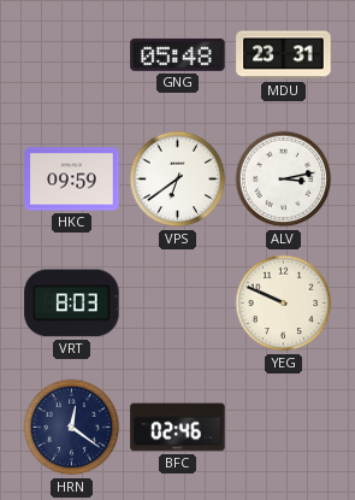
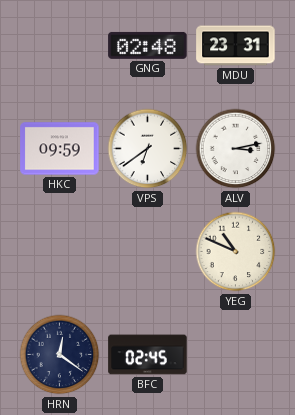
GNG: 05:48 -> 02:48
VRT: 8:03 -> none
YEG: 9:49 -> 10:49
BFC: 02:46 -> 02:45
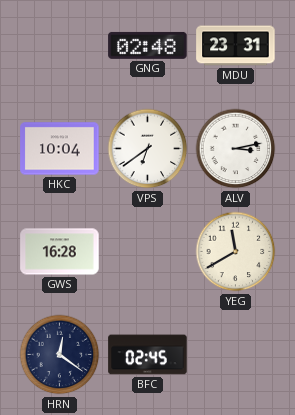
HKC: 09:59 -> 10:04
GWS: none -> 16:28
YEG: 10:49 -> 11:40
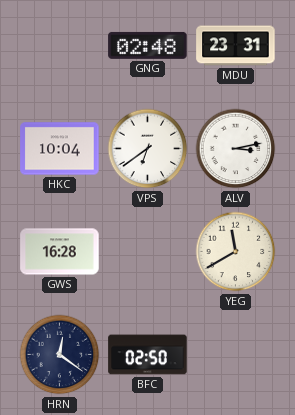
BFC: 02:45 -> 02:50
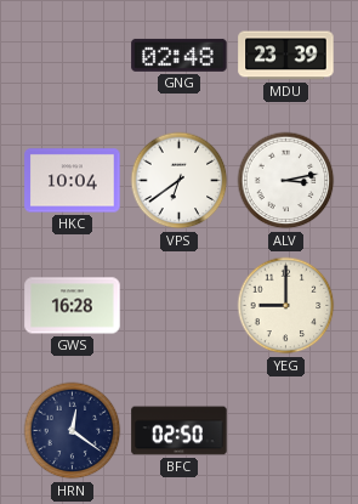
MDU: 23:31 -> 23:39
YEG: 11:40 -> 9:00
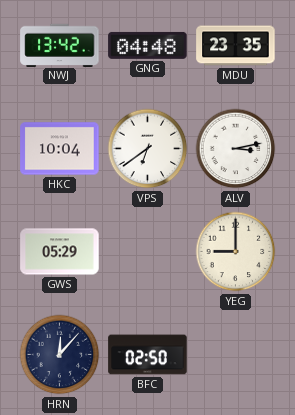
NWJ: none -> 13:42
GNG: 02:48 -> 04:48
MDU: 23:39 -> 23:35
GWS: 16:28 -> 05:29
HRN: 12:21 -> 12:07
